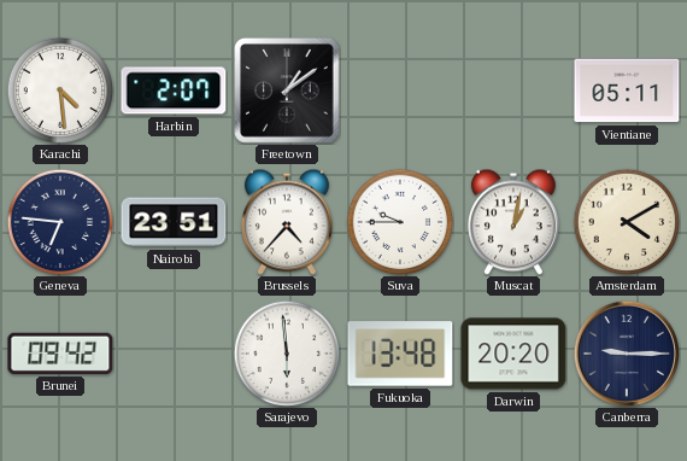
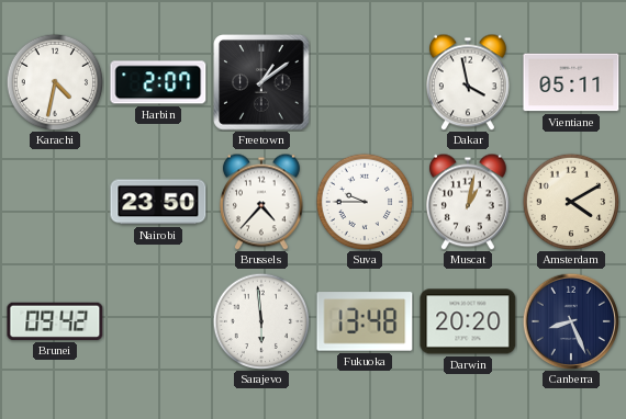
Karachi: 4:29 -> 4:32
Dakar: none -> 3:58
Geneva: 6:46 -> none
Nairobi: 23:51 -> 23:50
Canberra: 9:15 -> 8:26
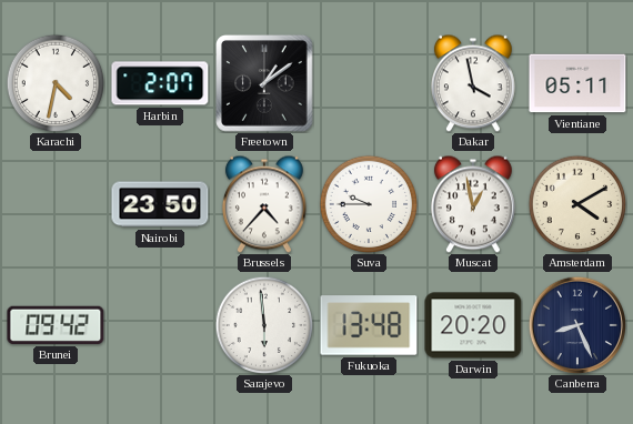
Muscat: 1:02 -> 12:58
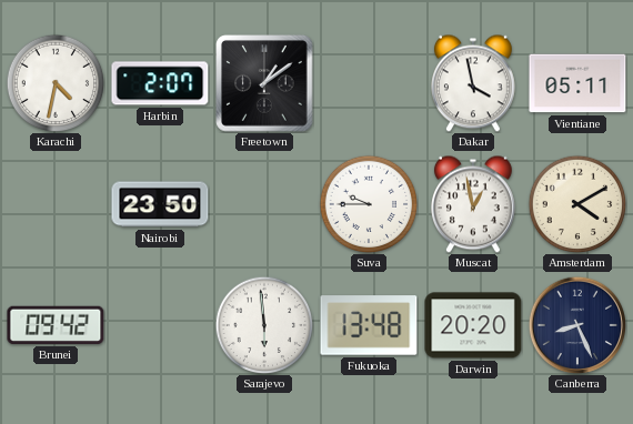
Brussels: 4:37 -> none
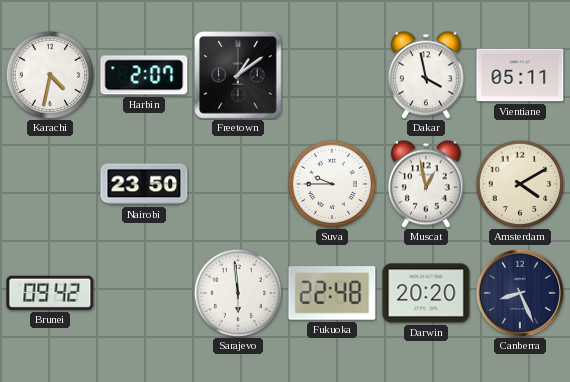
Fukuoka: 13:48 -> 22:48
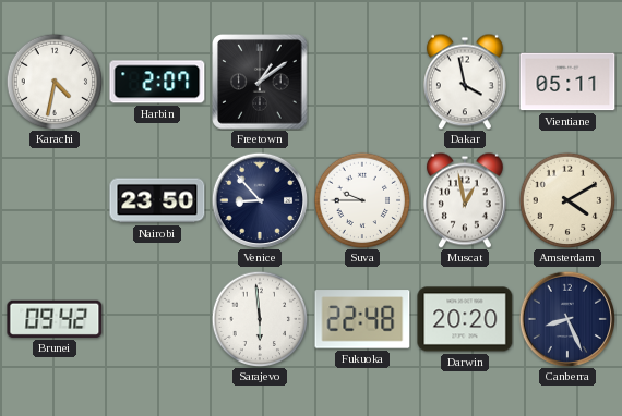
Venice: none -> 8:53
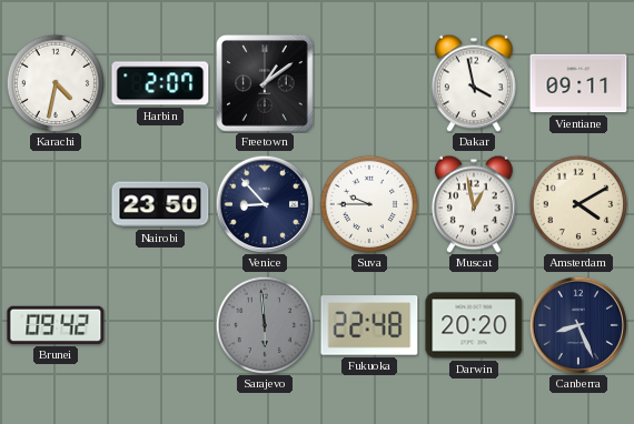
Vientiane: 05:11 -> 09:11
Sarajevo dial: white -> grey
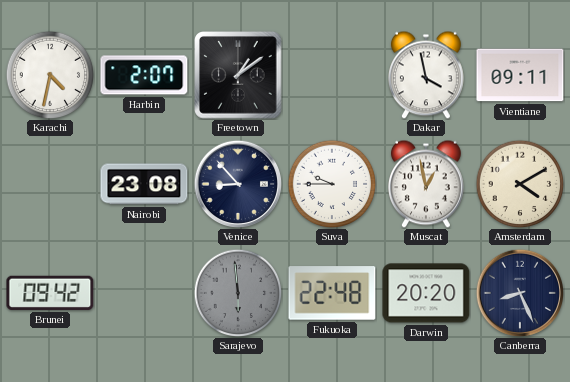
Nairobi: 23:50 -> 23:08
